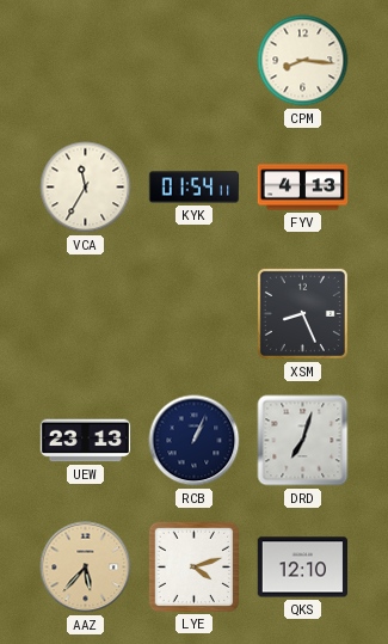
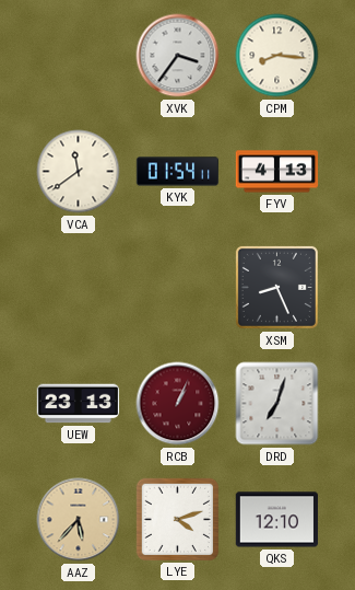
XVK: none -> 3:36
VCA: 11:35 -> 11:39
RCB dial: navy -> burgundy
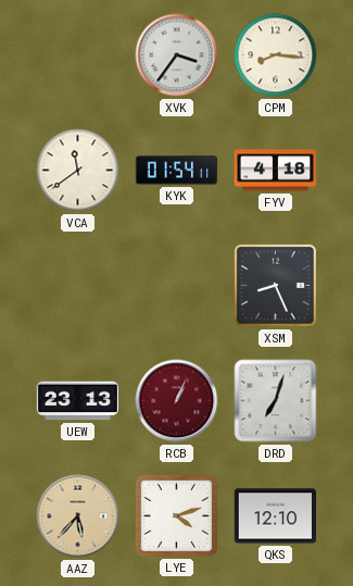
FYV: 4:13 -> 4:18
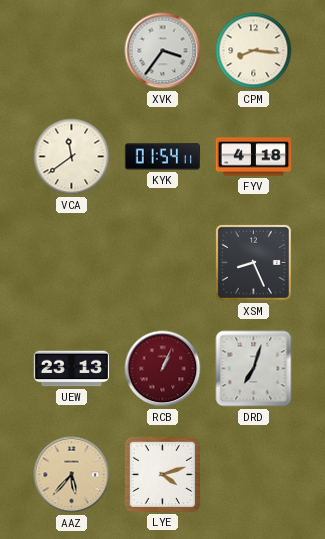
QKS: 12:10 -> none
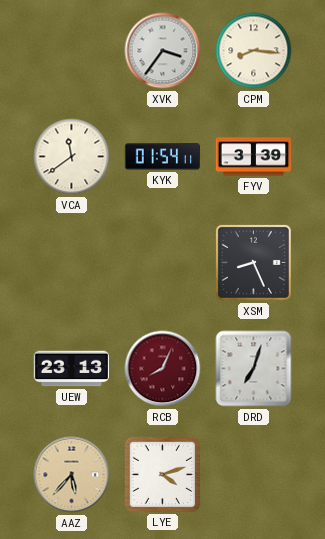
FYV: 4:18 -> 3:39
RCB: 1:04 -> 8:04
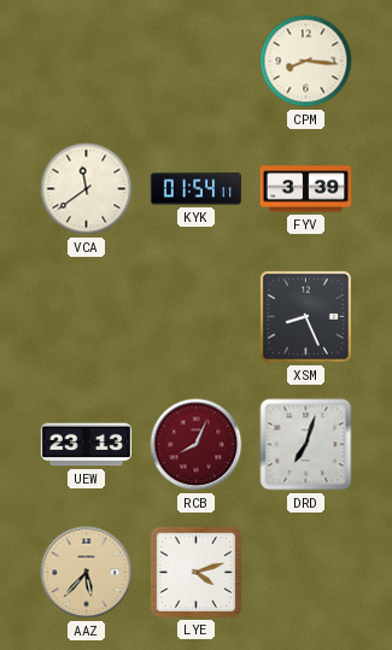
XVK: 3:36 -> none
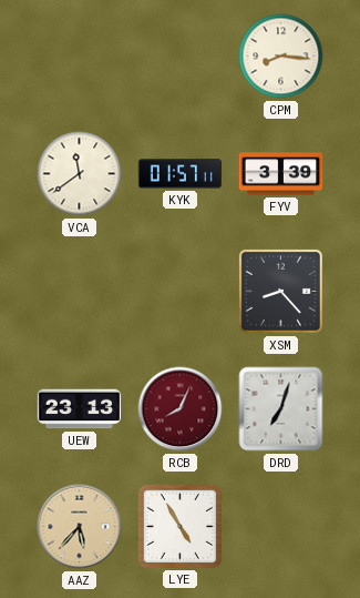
KYK: 01:54 -> 01:57
XSM: 8:26 -> 8:23
LYE: 4:12 -> 4:55
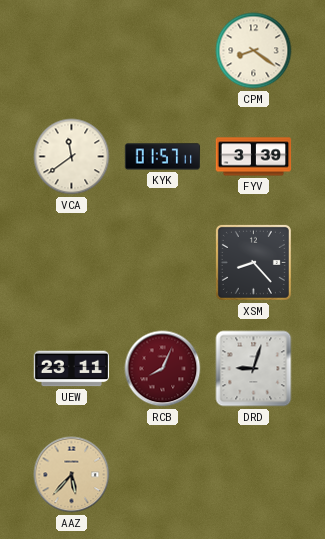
CPM: 8:16 -> 8:21
UEW: 23:13 -> 23:11
DRD: 7:03 -> 9:03
LYE: 4:55 -> none
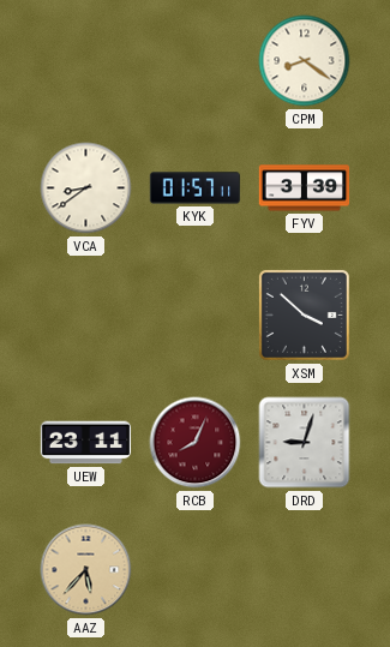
VCA: 11:39 -> 8:39
XSM: 8:23 -> 3:52
